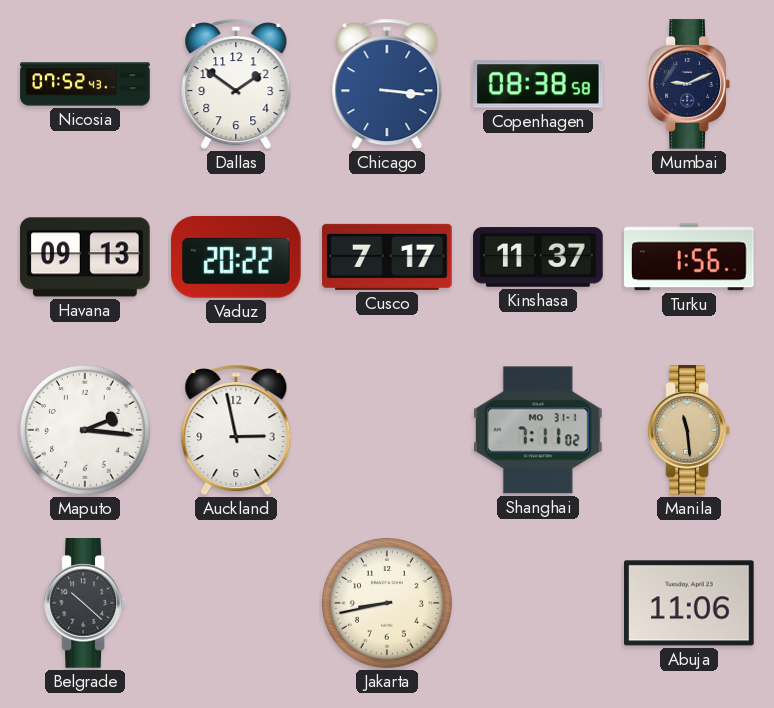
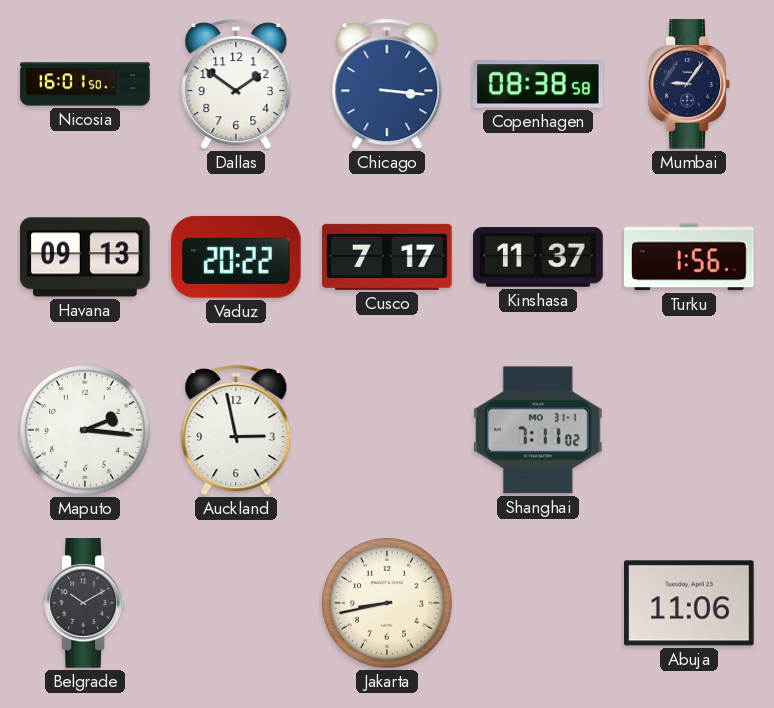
Nicosia: 07:52 -> 16:01
Mumbai: 9:11 -> 9:06
Manila: 11:29 -> none
Belgrade: 10:22 -> 10:10
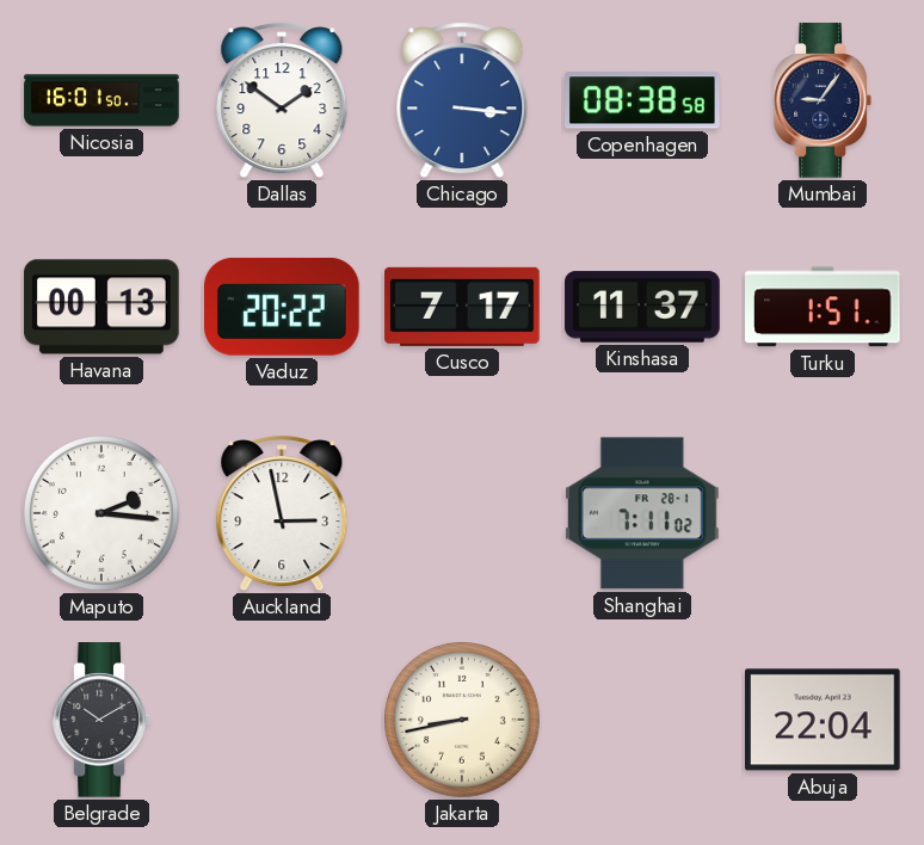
Havana: 09:13 -> 00:13
Turku: 1:56 -> 1:51
Shanghai date: MO 31-1 -> FR 28-1
Abuja: 11:06 -> 22:04
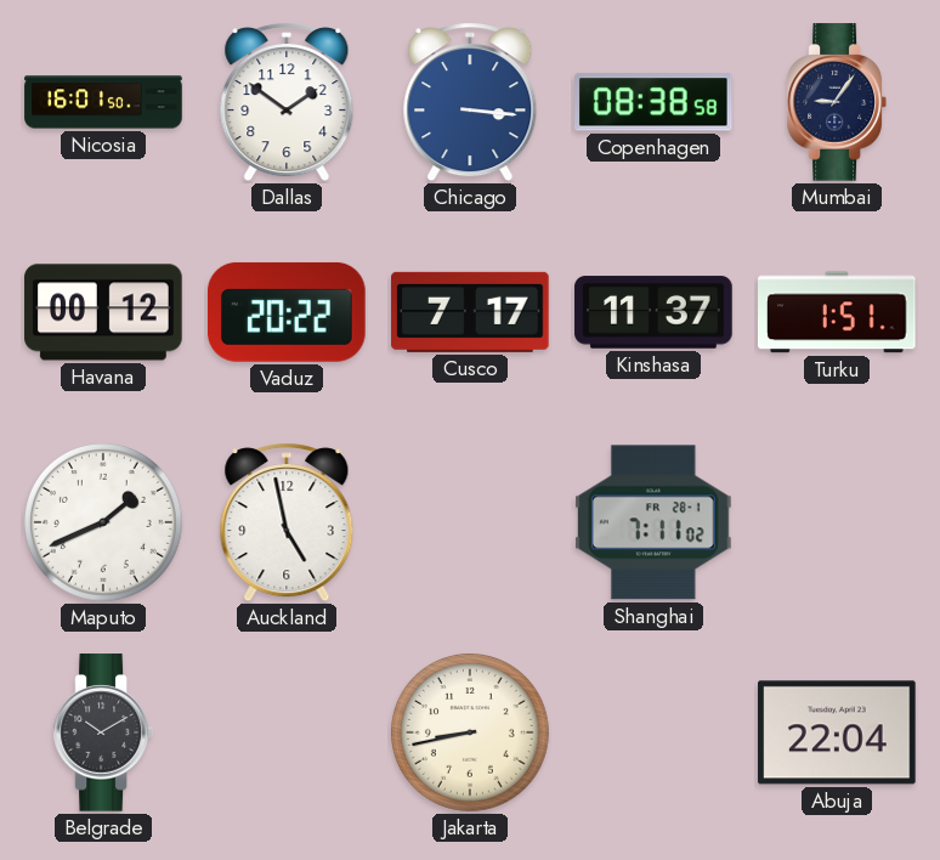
Havana: 00:13 -> 00:12
Maputo: 2:16 -> 1:41
Auckland: 2:58 -> 4:58
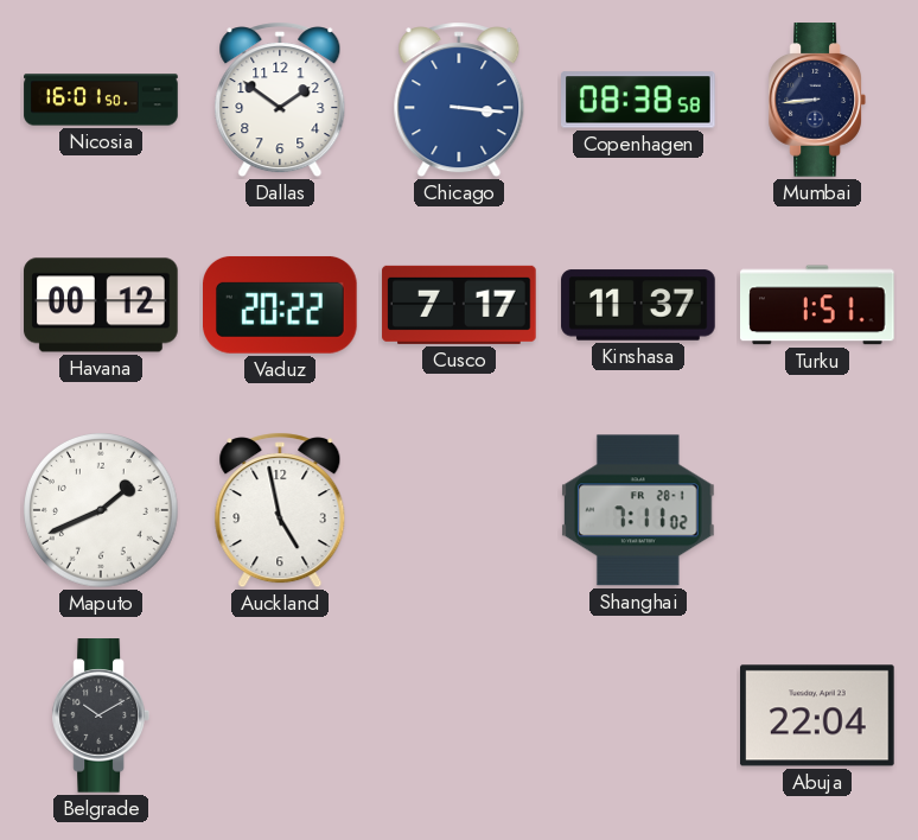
Mumbai: 9:06 -> 8:44
Jakarta: 8:43 -> none
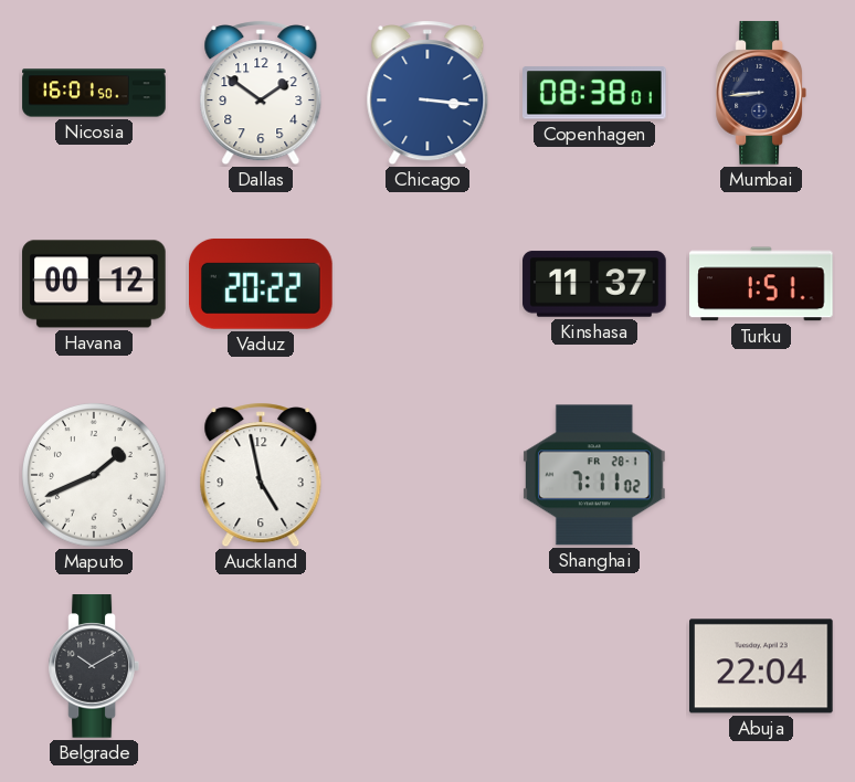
Copenhagen: 08:38:58 -> 08:38:01
Cusco: 7:17 -> none
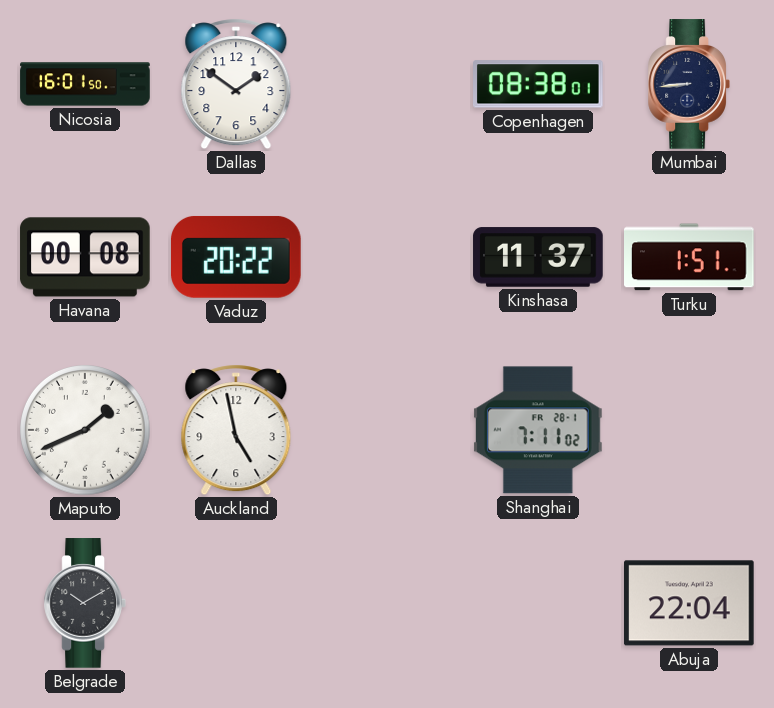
Chicago: 3:16 -> none
Havana: 00:12 -> 00:08
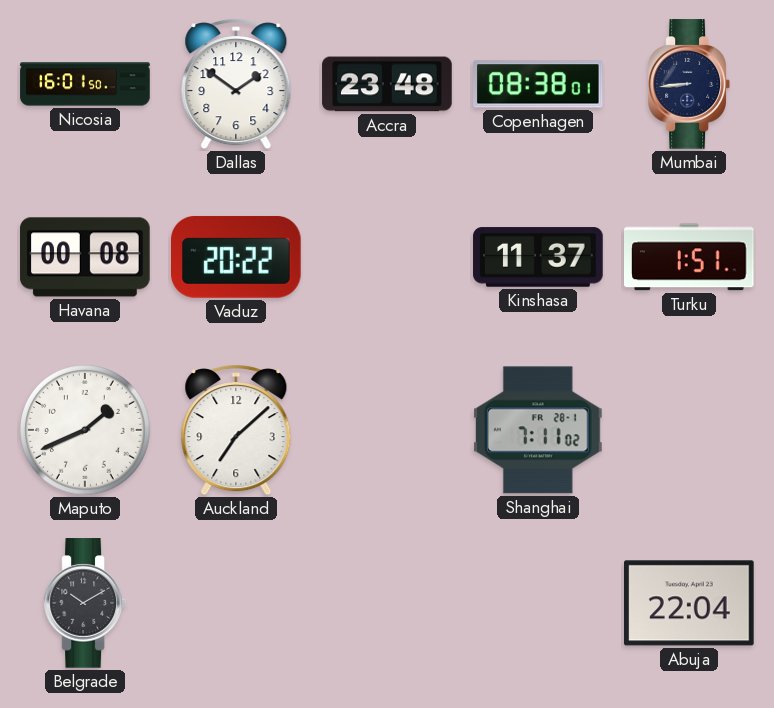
Accra: none -> 23:48
Auckland: 4:58 -> 7:08
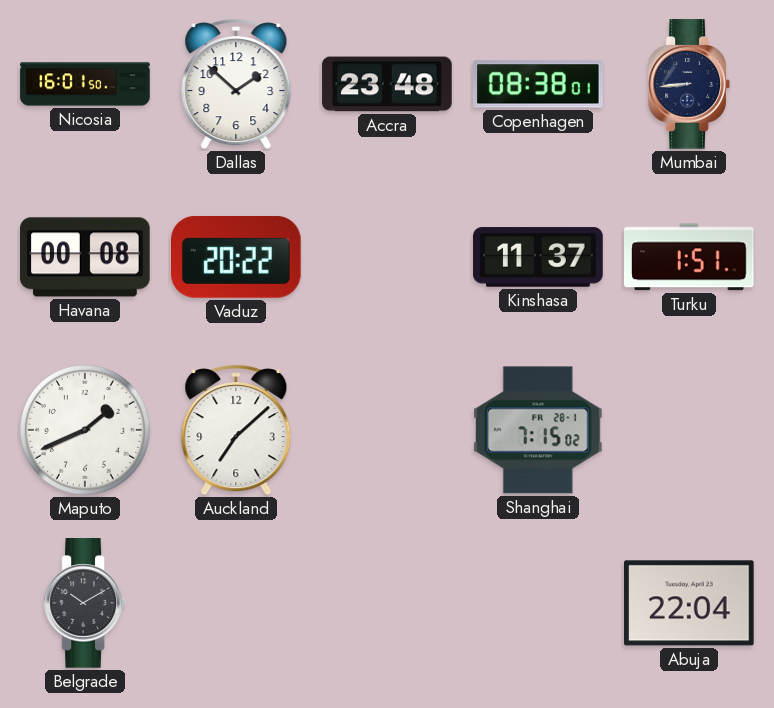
Dallas: 1:51 -> 1:52
Shanghai: 7:11 -> 7:15
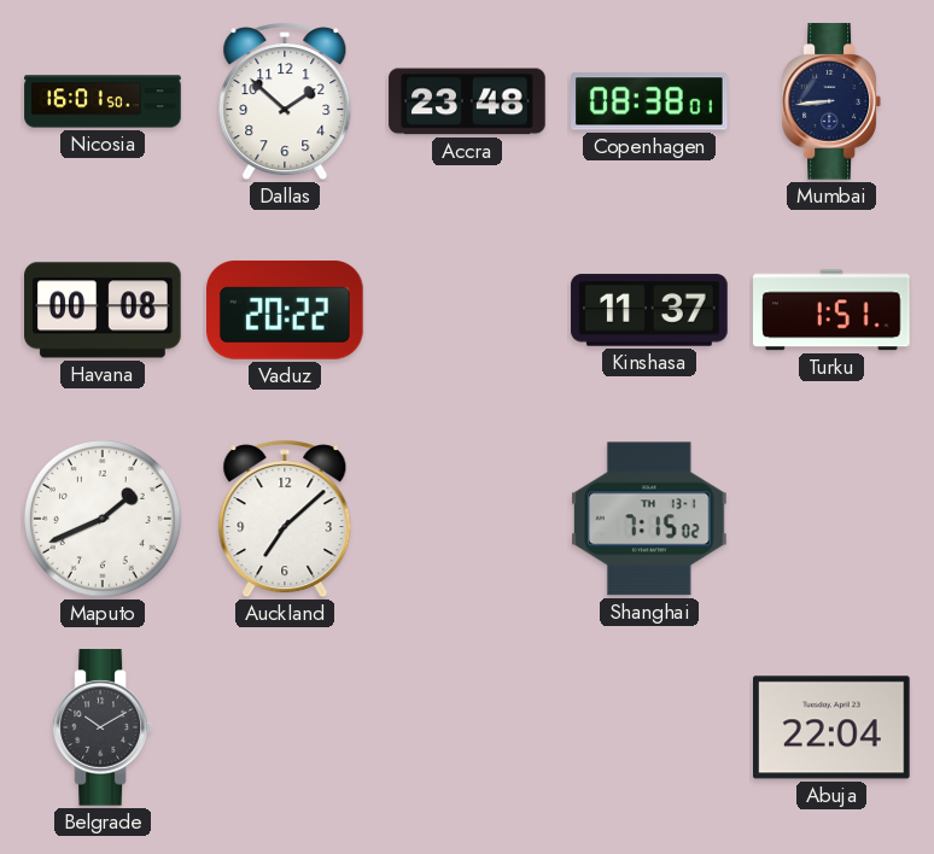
Shanghai date: FR 28-1 -> TH 13-1
